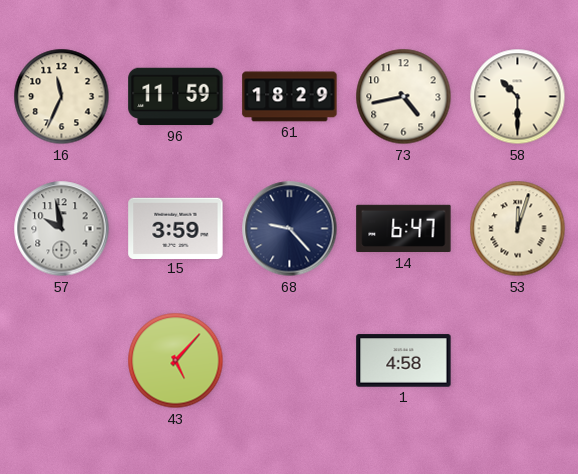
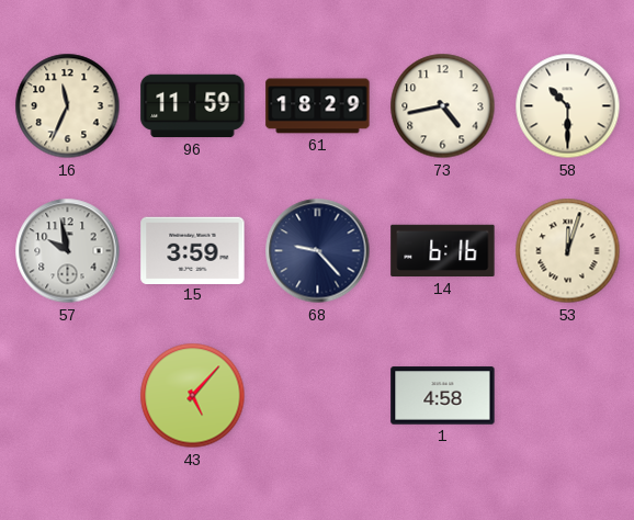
14: 6:47 -> 6:16
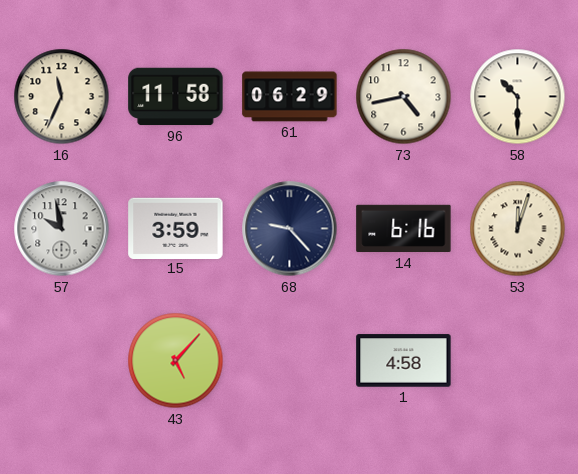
96: 11:59 -> 11:58
61: 18:29 -> 06:29
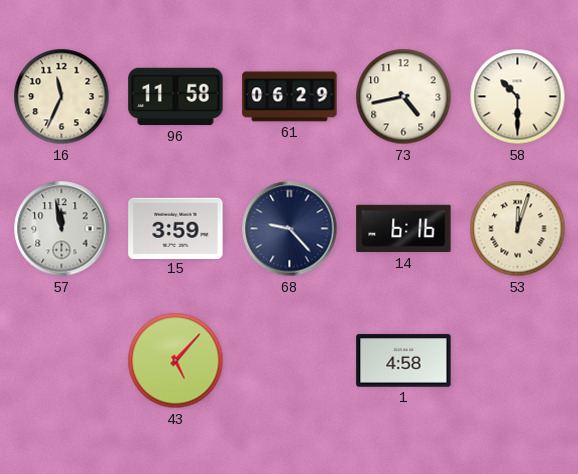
57: 9:58 -> 11:58
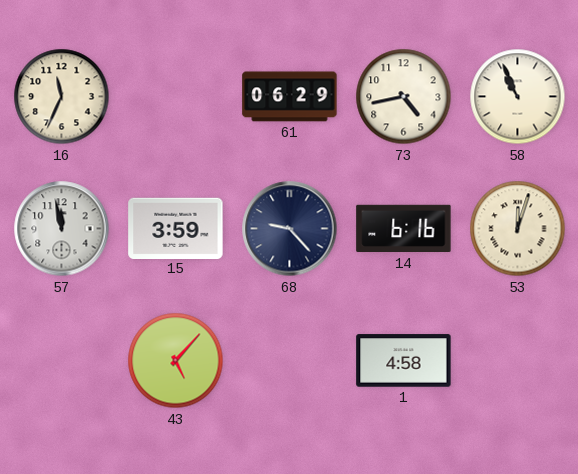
96: 11:58 -> none
58: 10:30 -> 10:56
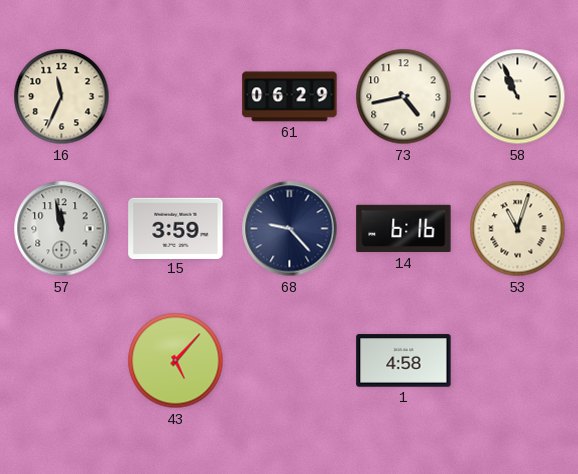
53: 12:03 -> 11:03
